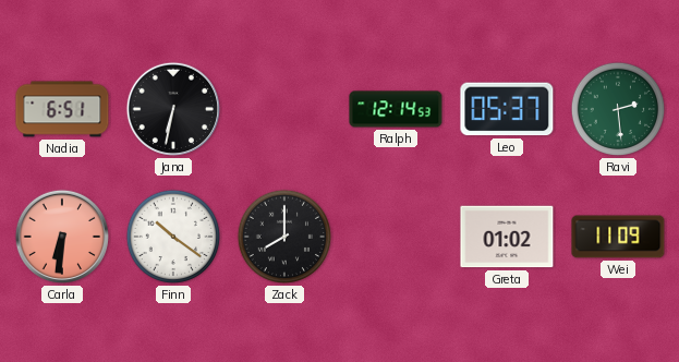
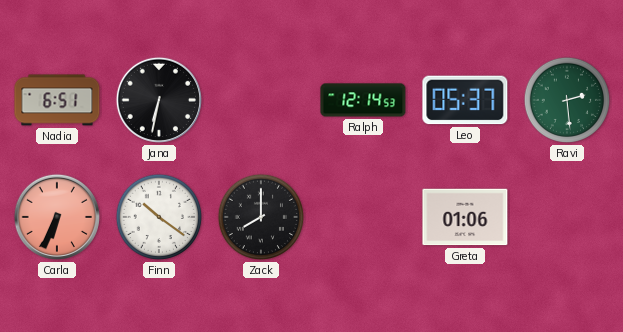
Carla: 6:31 -> 6:34
Greta: 01:02 -> 01:06
Wei: 11:09 -> none
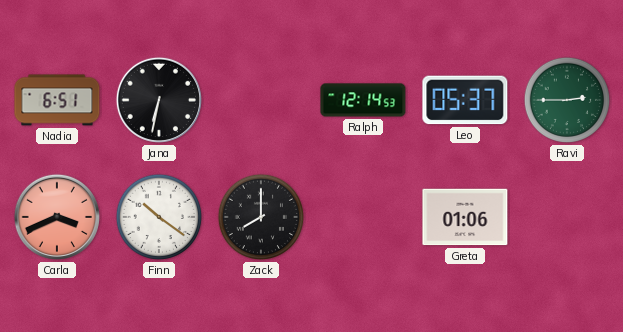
Ravi: 2:29 -> 2:45
Carla: 6:34 -> 3:41
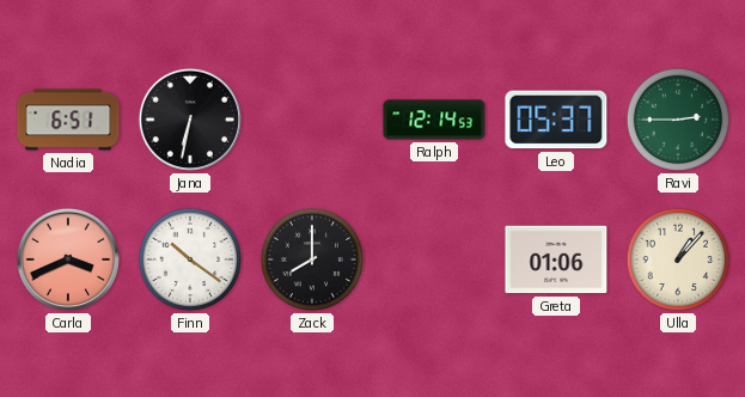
Ulla: none -> 1:07
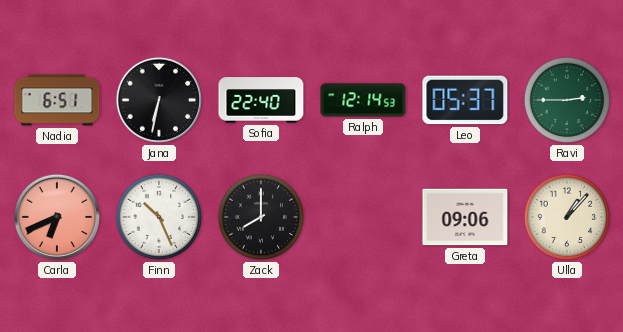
Sofia: none -> 22:40
Carla: 3:41 -> 6:41
Finn: 10:21 -> 10:26
Greta: 01:06 -> 09:06
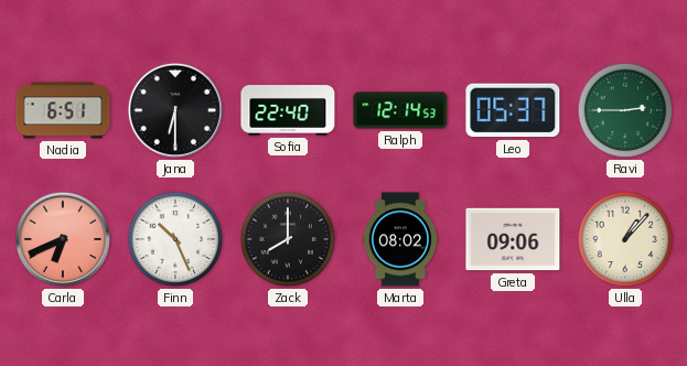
Jana: 6:32 -> 6:30
Marta: none -> 08:02
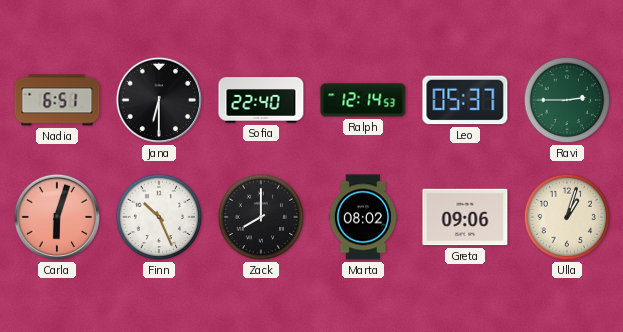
Carla: 6:41 -> 6:03
Ulla: 1:07 -> 1:03
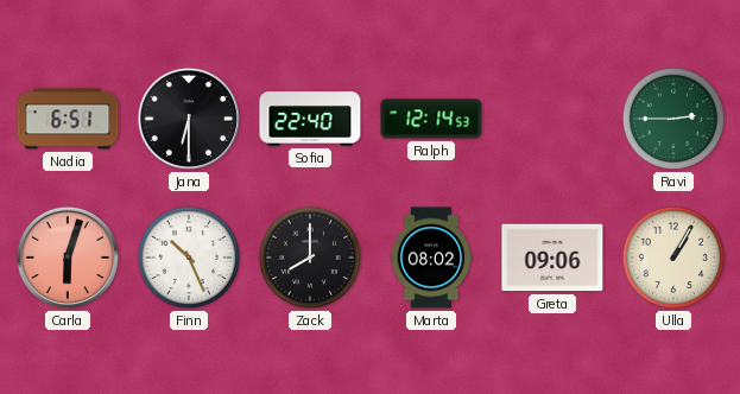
Leo: 05:37 -> none
Ulla: 1:03 -> 1:05
